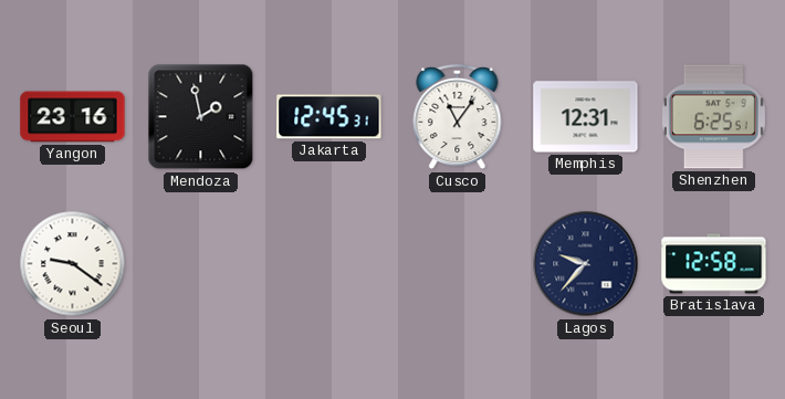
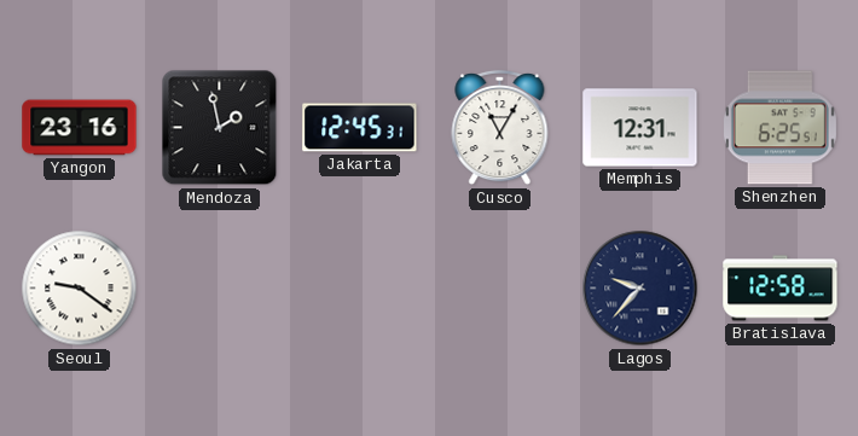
Cusco: 11:06 -> 11:05
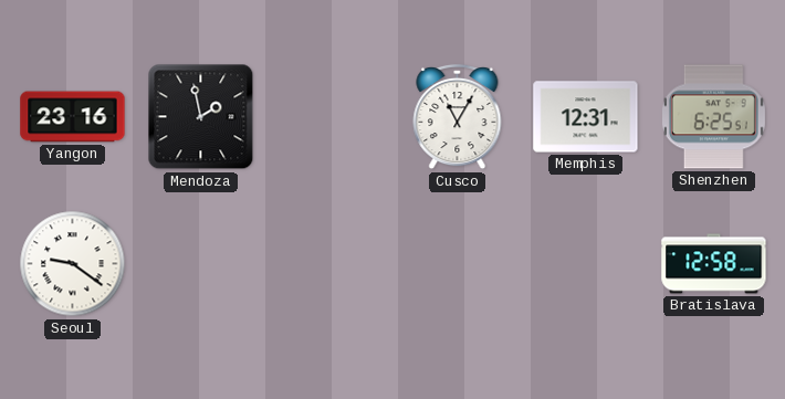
Jakarta: 12:45 -> none
Lagos: 9:37 -> none
